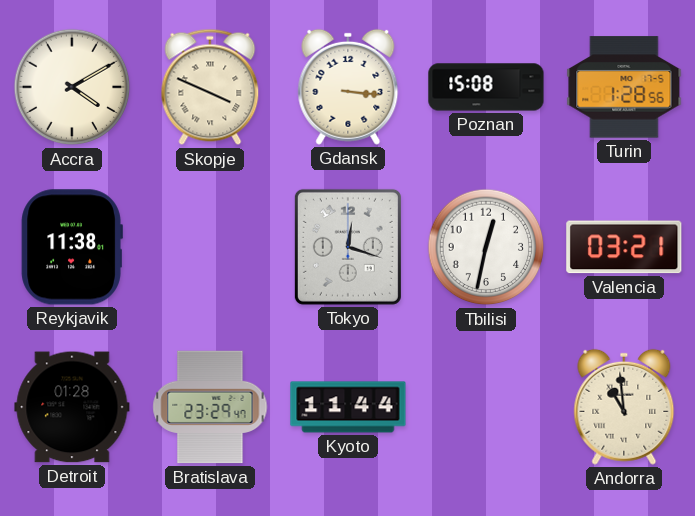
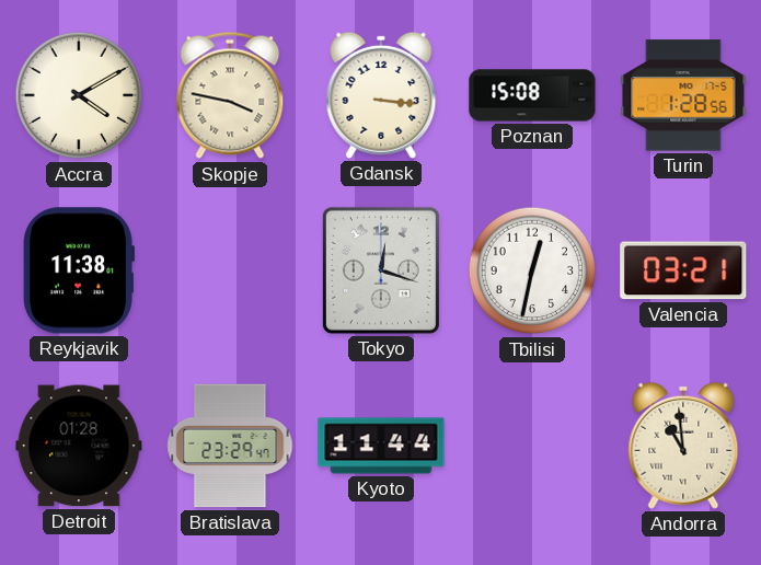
Skopje: 3:49 -> 3:47
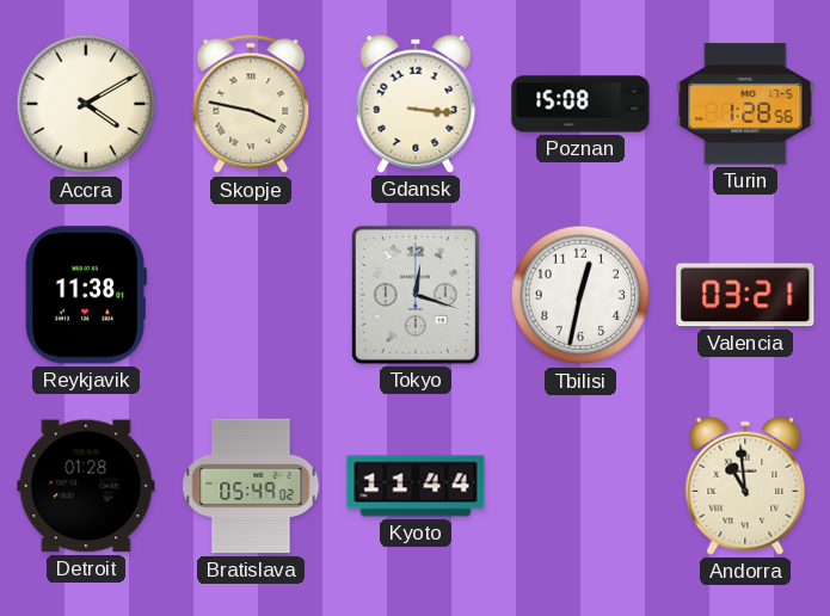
Bratislava: 23:29 -> 05:49
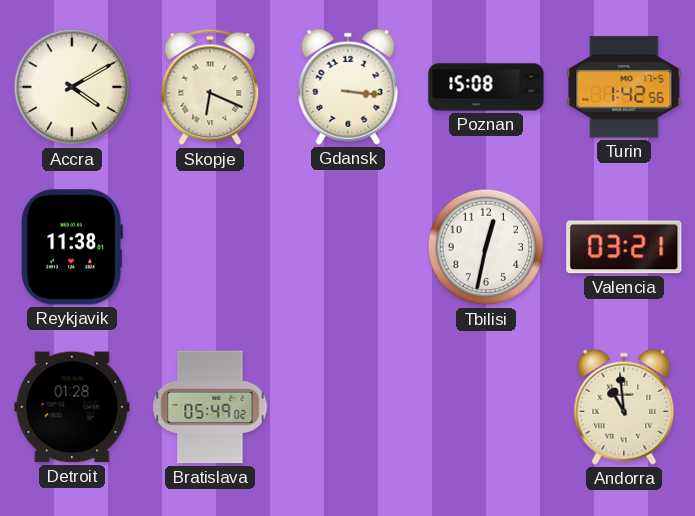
Skopje: 3:47 -> 6:19
Turin: 1:28 -> 1:42
Tokyo: 12:18 -> none
Kyoto: 11:44 -> none
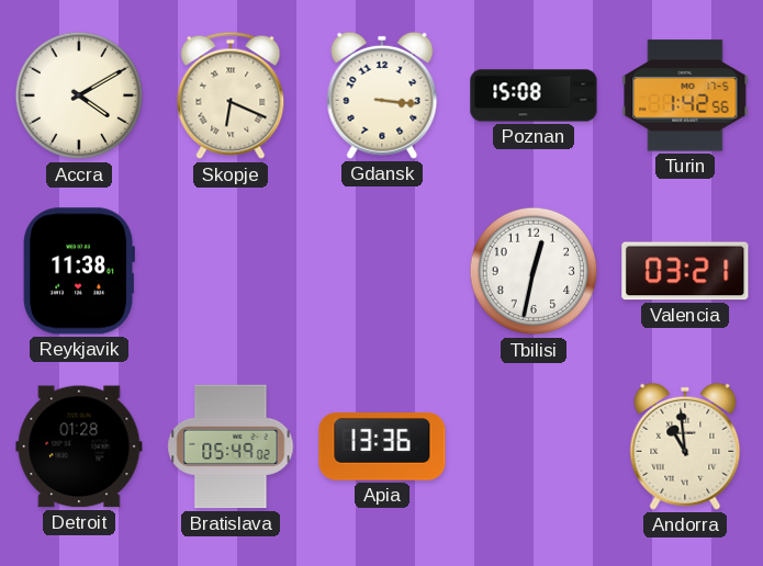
Apia: none -> 13:36
